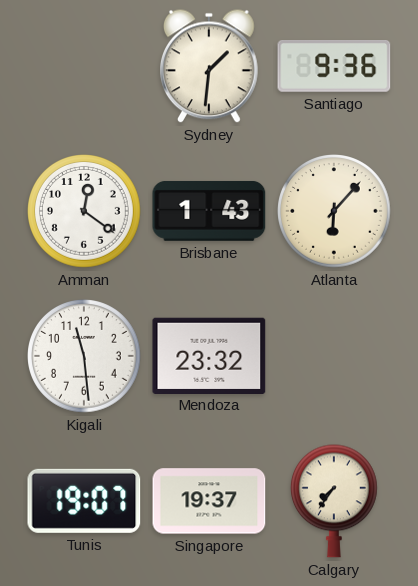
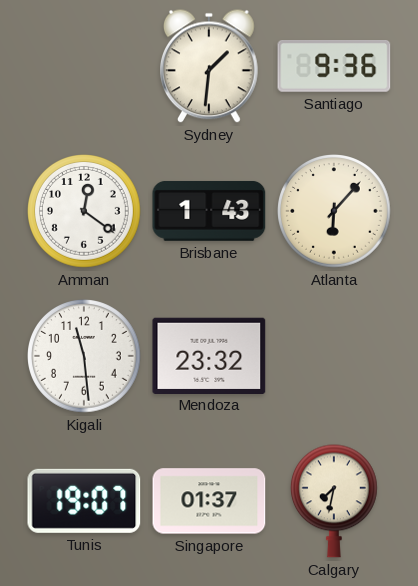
Singapore: 19:37 -> 01:37
Calgary: 7:36 -> 7:32
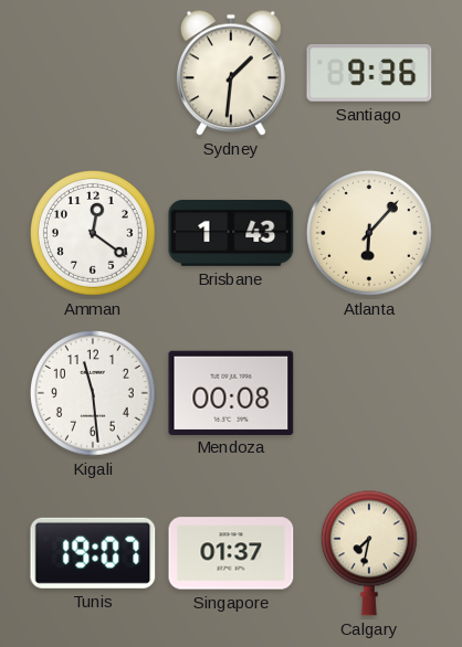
Mendoza: 23:32 -> 00:08
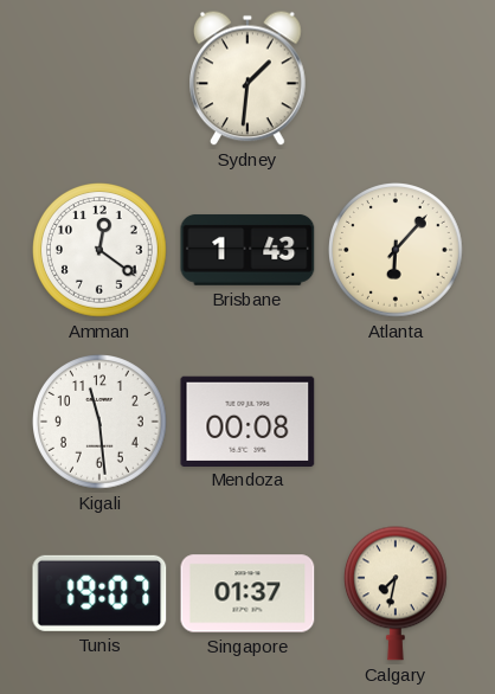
Santiago: 9:36 -> none
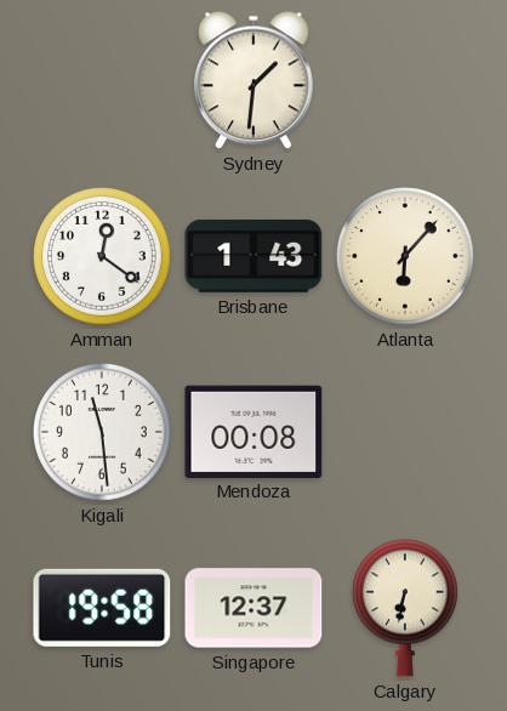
Tunis: 19:07 -> 19:58
Singapore: 01:37 -> 12:37
Calgary: 7:32 -> 6:32
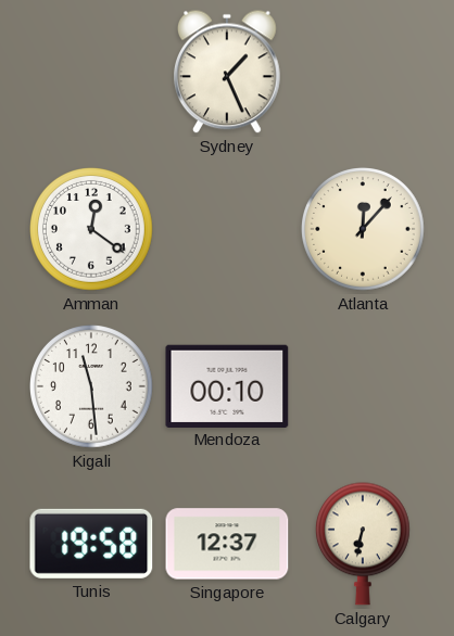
Sydney: 1:31 -> 1:26
Brisbane: 1:43 -> none
Atlanta: 6:07 -> 12:07
Mendoza: 00:08 -> 00:10
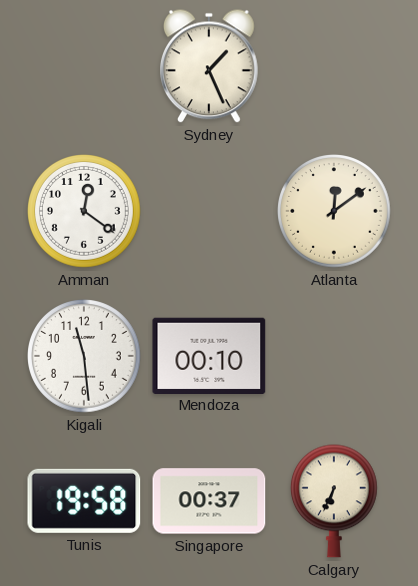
Atlanta: 12:07 -> 12:09
Singapore: 12:37 -> 00:37
Calgary: 6:32 -> 6:34
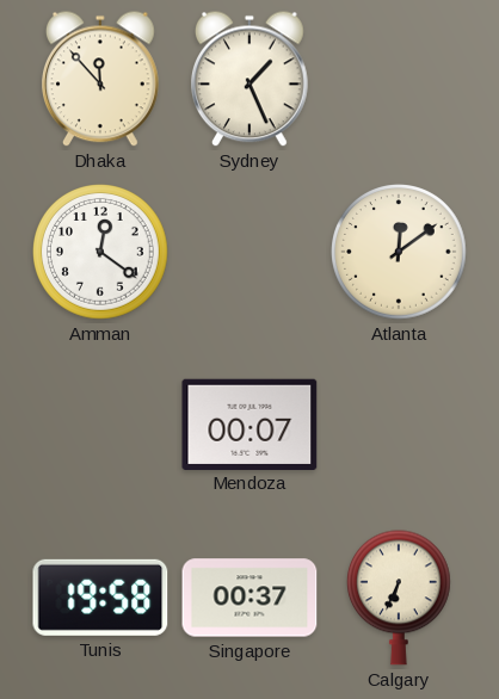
Dhaka: none -> 11:53
Kigali: 11:29 -> none
Mendoza: 00:10 -> 00:07
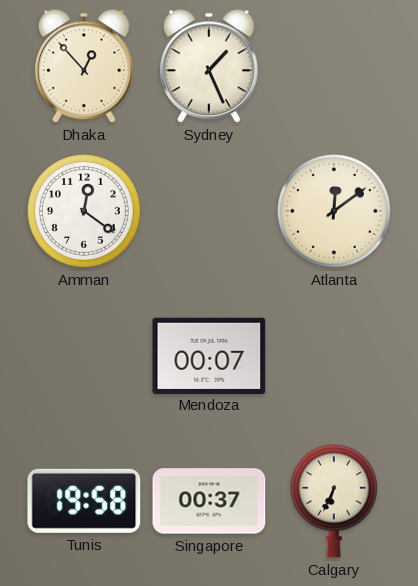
Dhaka: 11:53 -> 12:53
